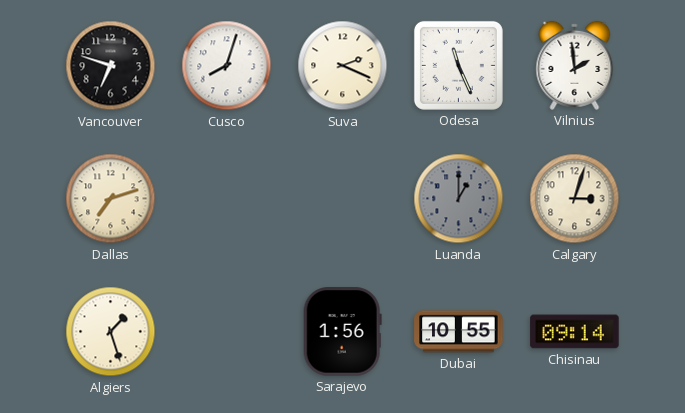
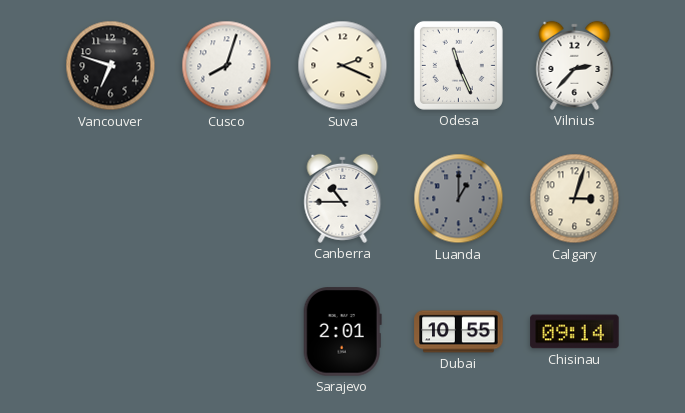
Vilnius: 1:59 -> 2:37
Dallas: 7:12 -> none
Canberra: none -> 10:45
Algiers: 1:27 -> none
Sarajevo: 1:56 -> 2:01
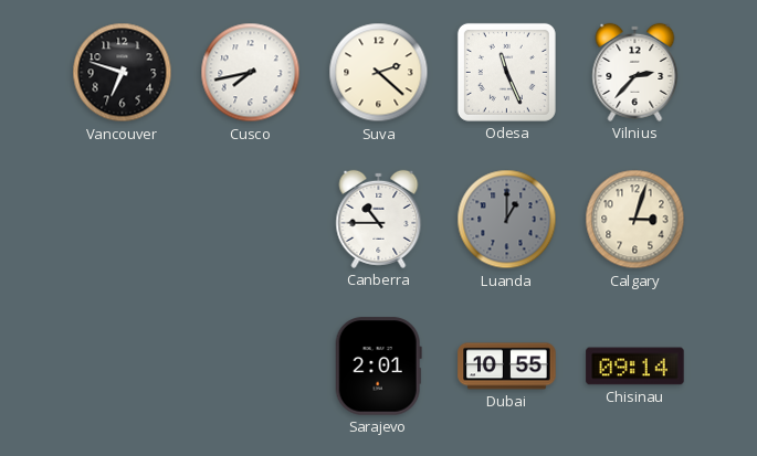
Cusco: 8:03 -> 7:43
Suva: 2:19 -> 2:22
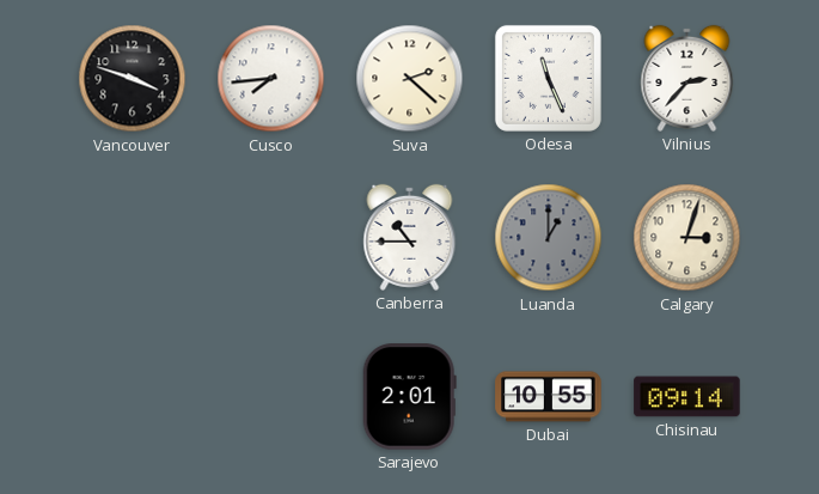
Vancouver: 6:48 -> 3:48
Cusco: 7:43 -> 7:44
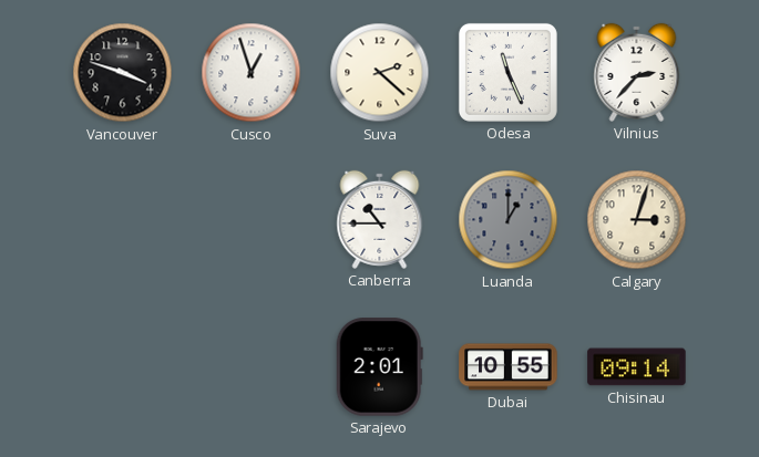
Cusco: 7:44 -> 12:57
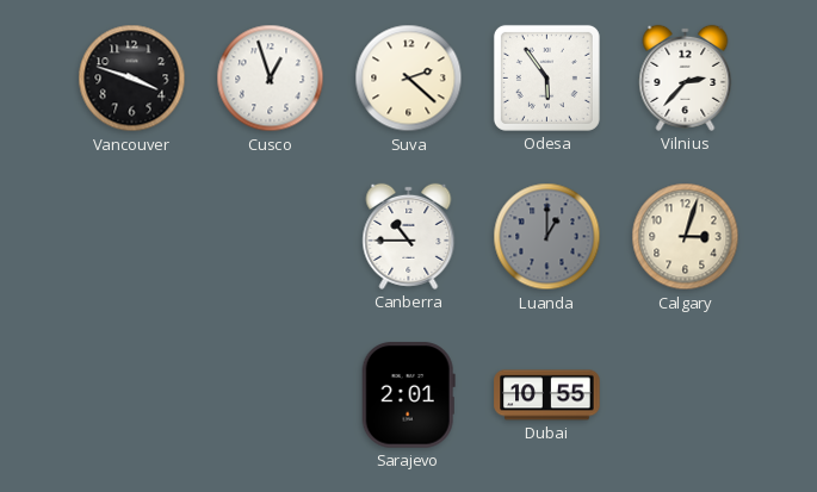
Odesa: 11:26 -> 5:54
Chisinau: 09:14 -> none
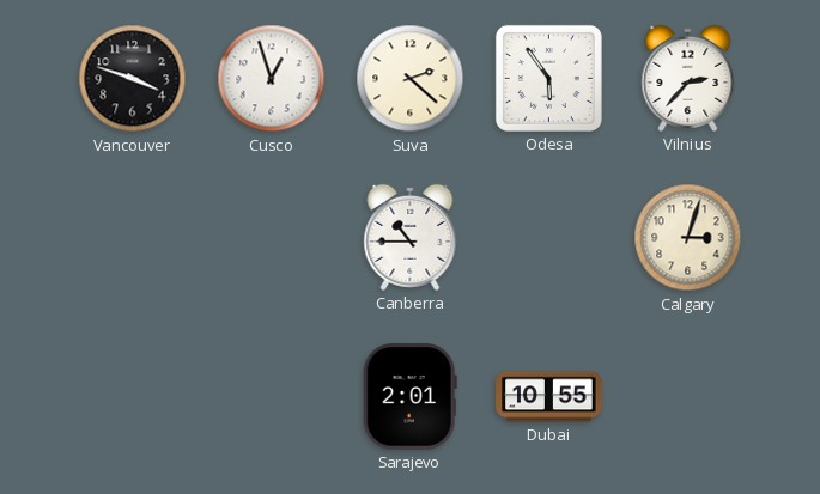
Luanda: 1:00 -> none
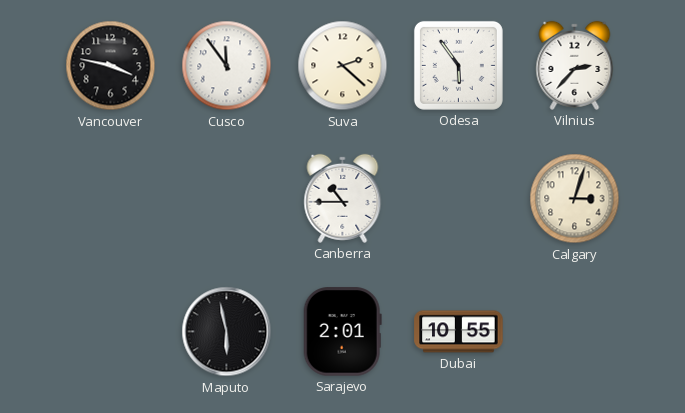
Vancouver: 3:48 -> 3:47
Cusco: 12:57 -> 11:54
Maputo: none -> 5:58
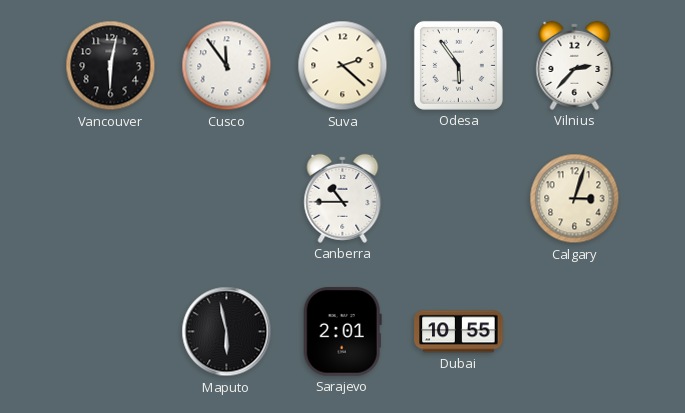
Vancouver: 3:47 -> 6:02
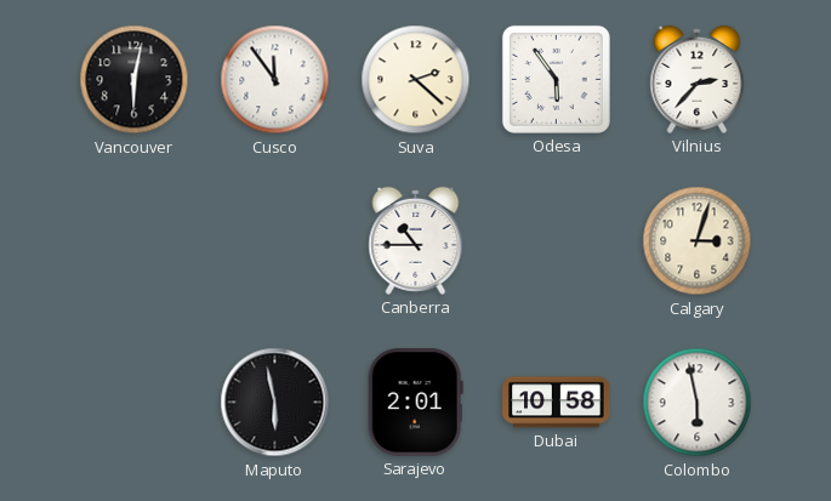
Dubai: 10:55 -> 10:58
Colombo: none -> 5:58
